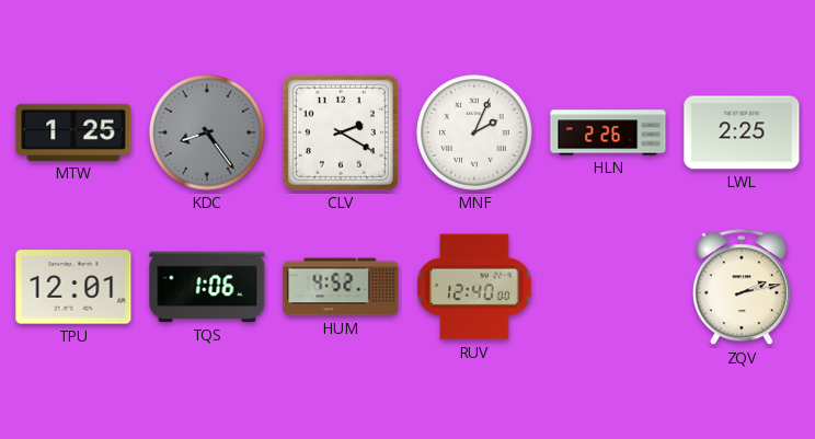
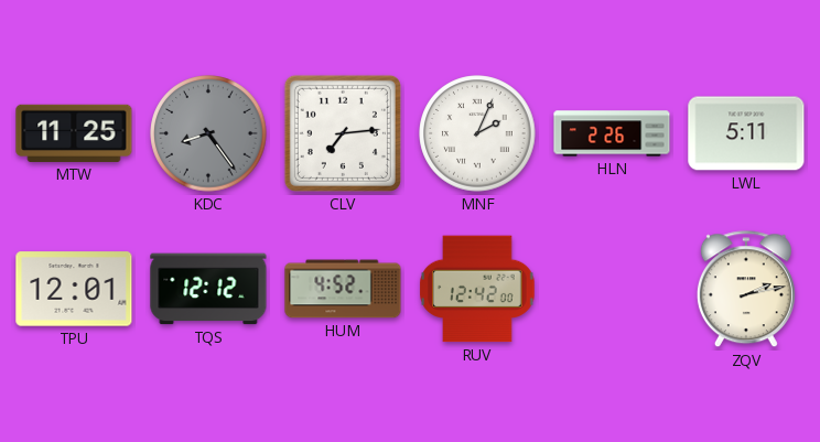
MTW: 1:25 -> 11:25
CLV: 2:20 -> 7:14
LWL: 2:25 -> 5:11
TQS: 1:06 -> 12:12
RUV: 12:40 -> 12:42
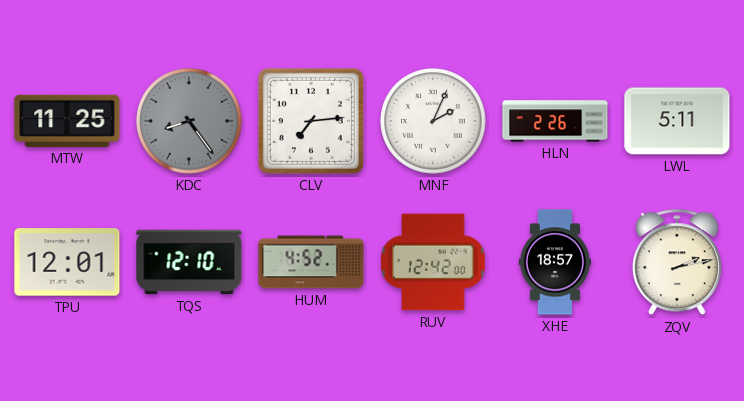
TQS: 12:12 -> 12:10
XHE: none -> 18:57
